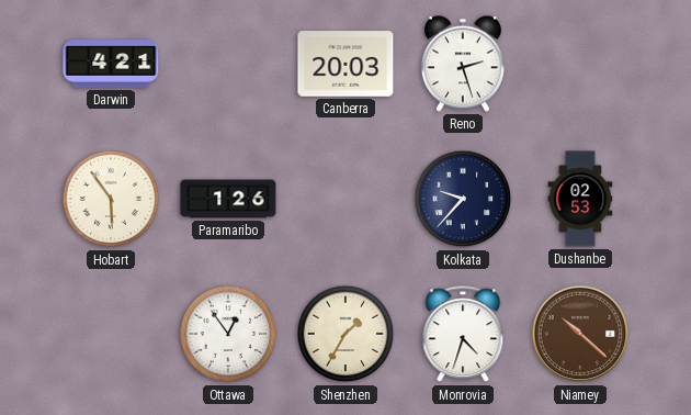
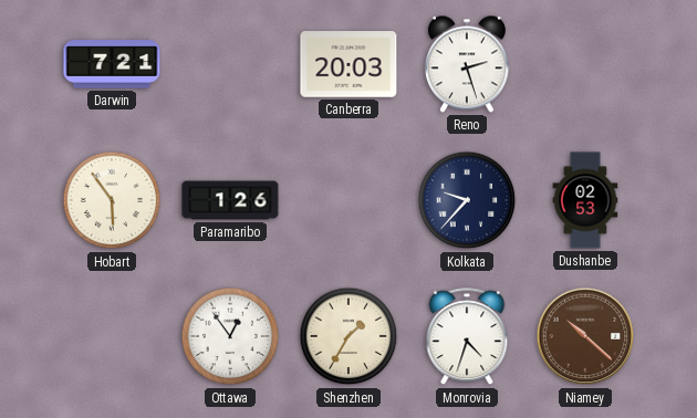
Darwin: 4:21 -> 7:21
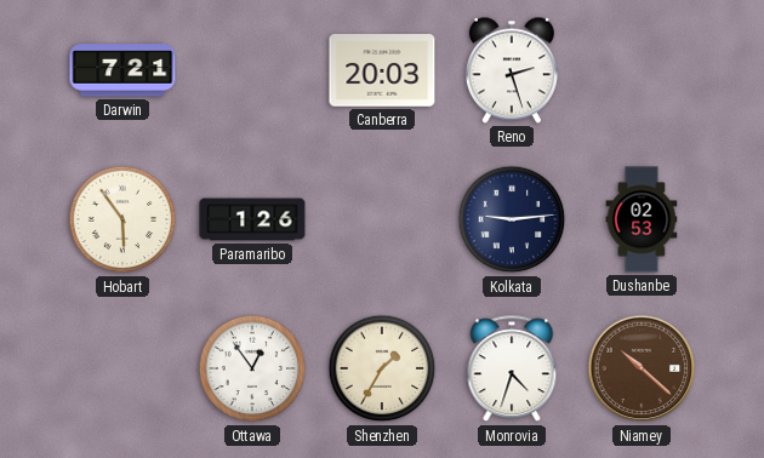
Kolkata: 9:37 -> 9:14
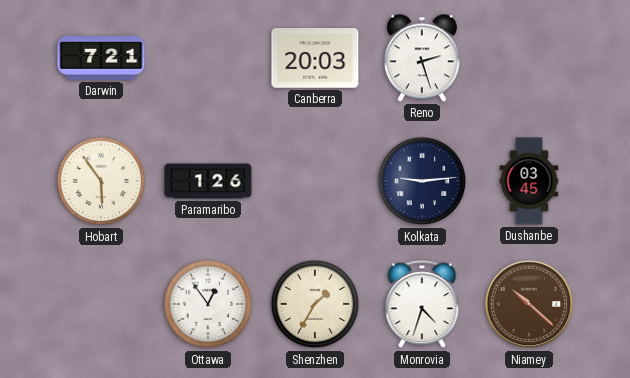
Dushanbe: 02:53 -> 03:45
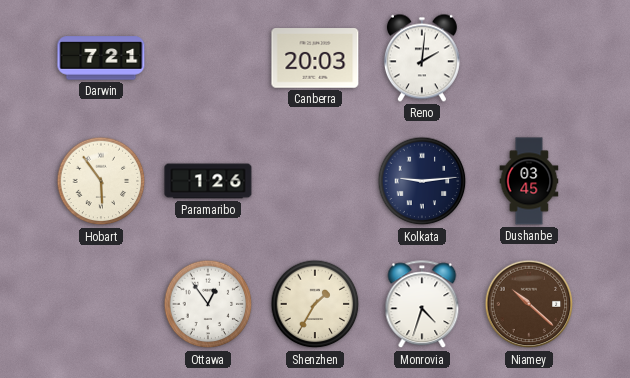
Reno: 2:27 -> 2:01
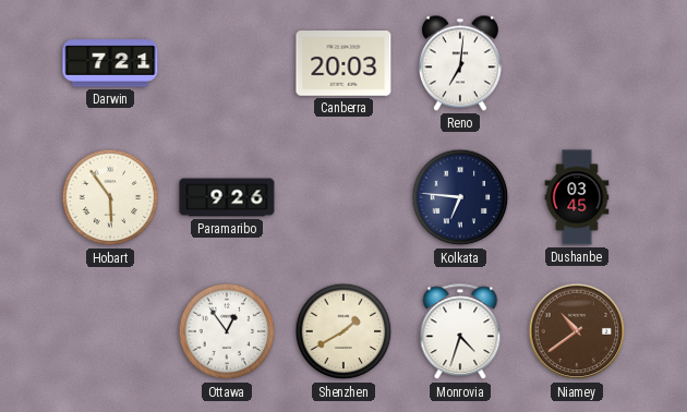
Reno: 2:01 -> 7:01
Paramaribo: 1:26 -> 9:26
Kolkata: 9:14 -> 6:46
Shenzhen: 1:35 -> 1:40
Niamey: 10:22 -> 10:39
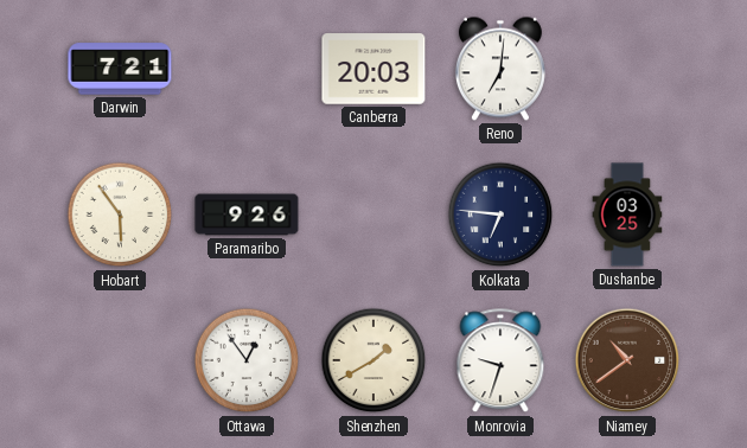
Dushanbe: 03:45 -> 03:25
Monrovia: 4:33 -> 9:33
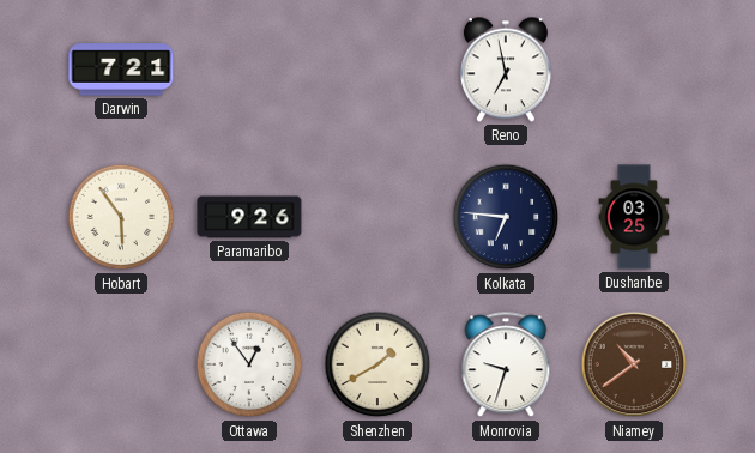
Canberra: 20:03 -> none
Reno: 7:01 -> 6:58
